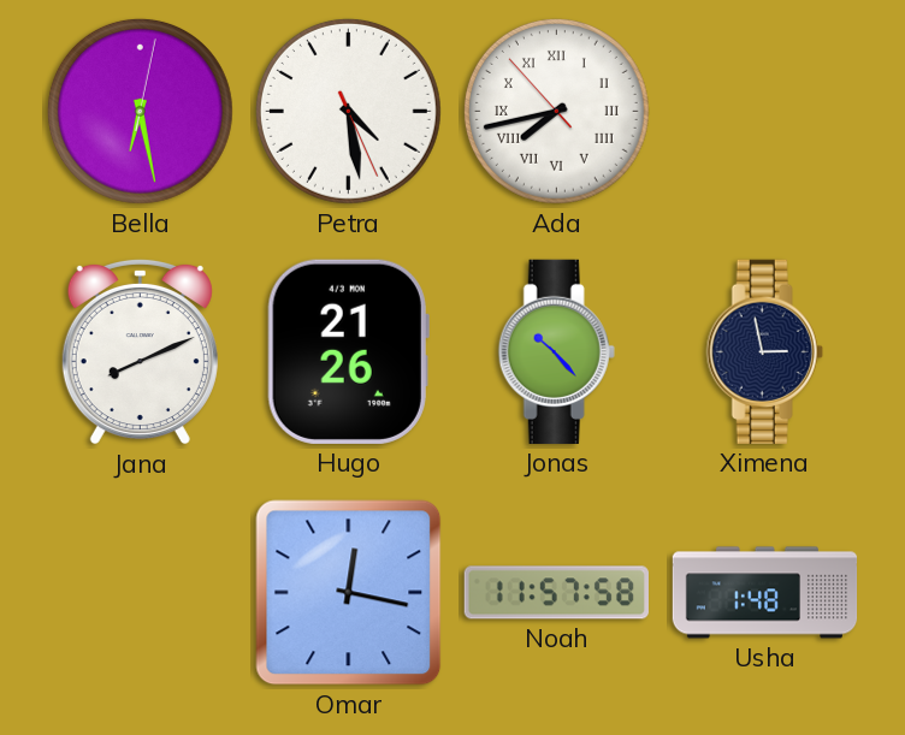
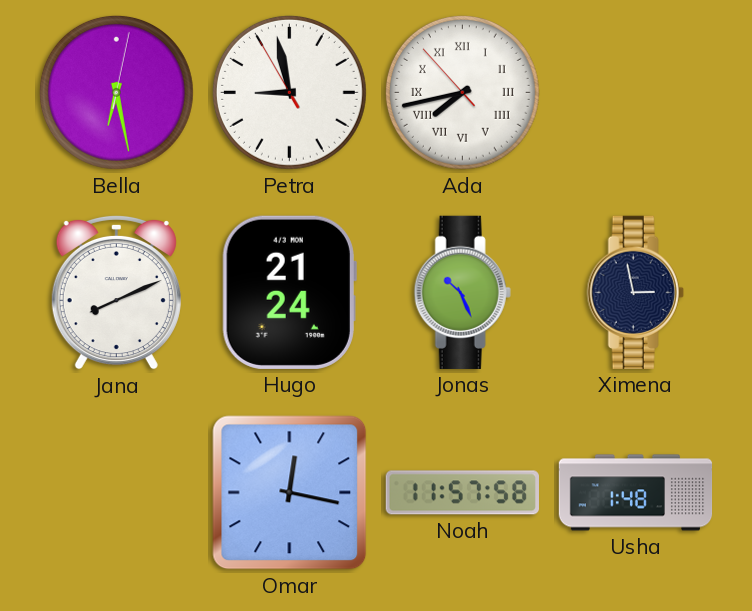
Petra: 4:28 -> 8:57
Hugo: 21:26 -> 21:24
Jonas: 10:23 -> 10:26
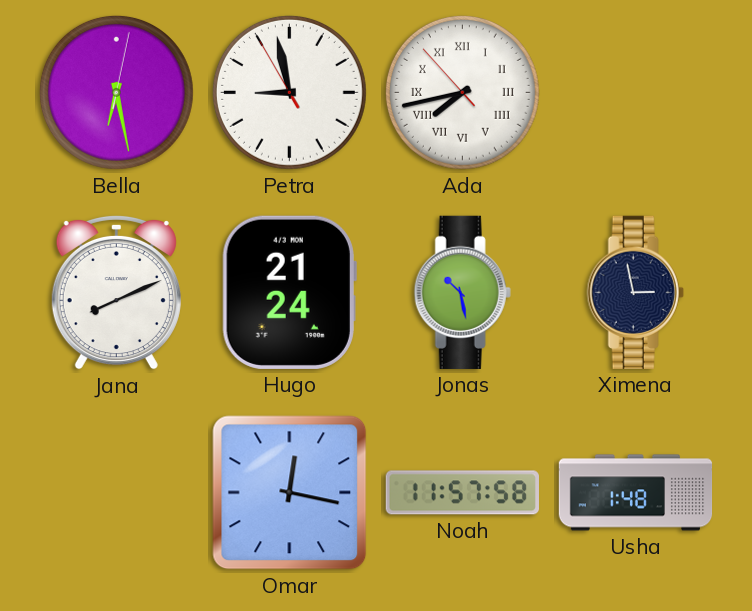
Jonas: 10:26 -> 10:28
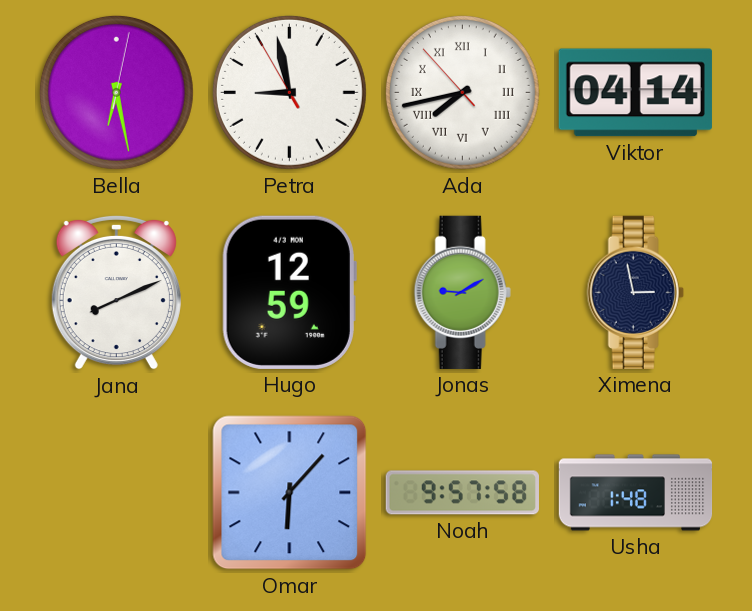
Viktor: none -> 04:14
Hugo: 21:24 -> 12:59
Jonas: 10:28 -> 9:10
Omar: 12:17 -> 6:07
Noah: 11:57 -> 9:57
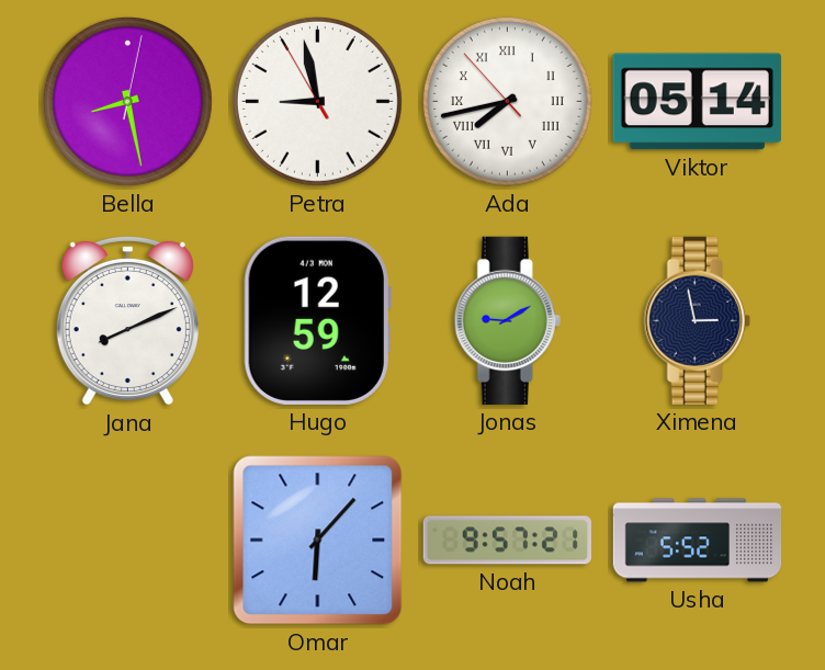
Bella: 6:28 -> 8:28
Viktor: 04:14 -> 05:14
Noah: 9:57:58 -> 9:57:21
Usha: 1:48 -> 5:52
